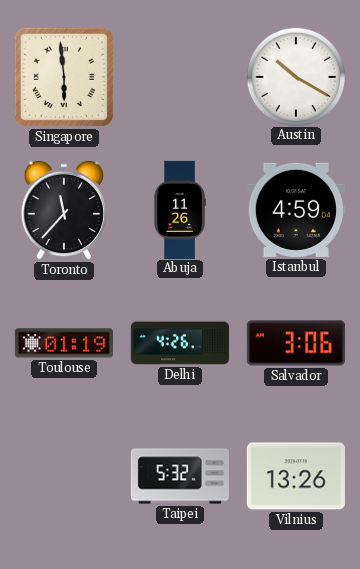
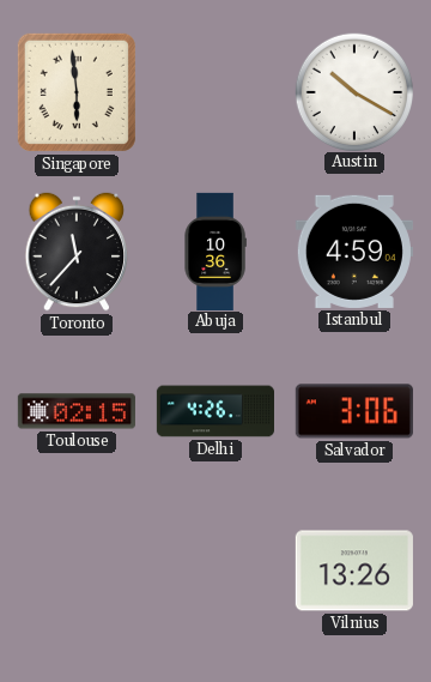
Abuja: 11:26 -> 10:36
Toulouse: 01:19 -> 02:15
Taipei: 5:32 -> none
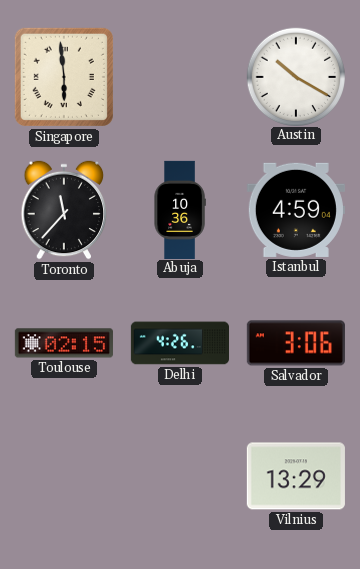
Vilnius: 13:26 -> 13:29
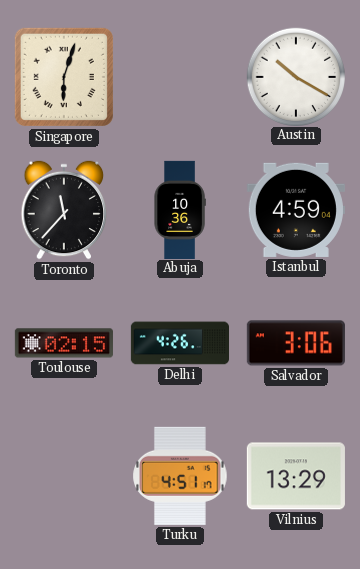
Singapore: 5:59 -> 6:03
Turku: none -> 4:51
